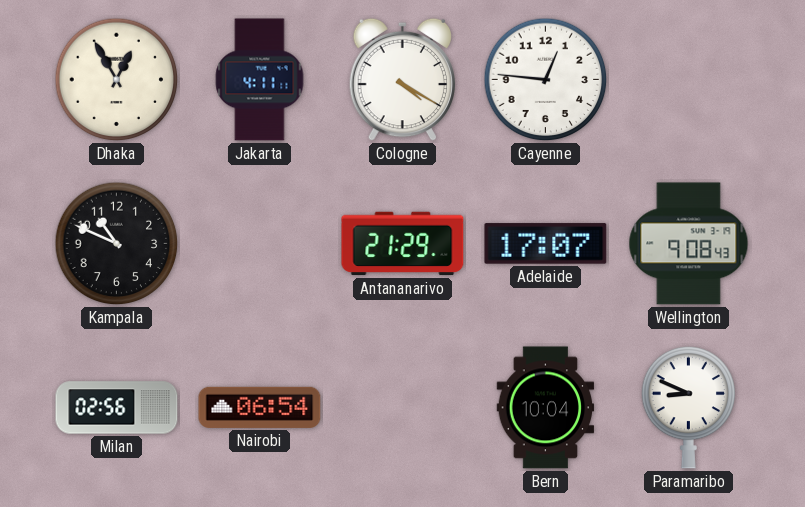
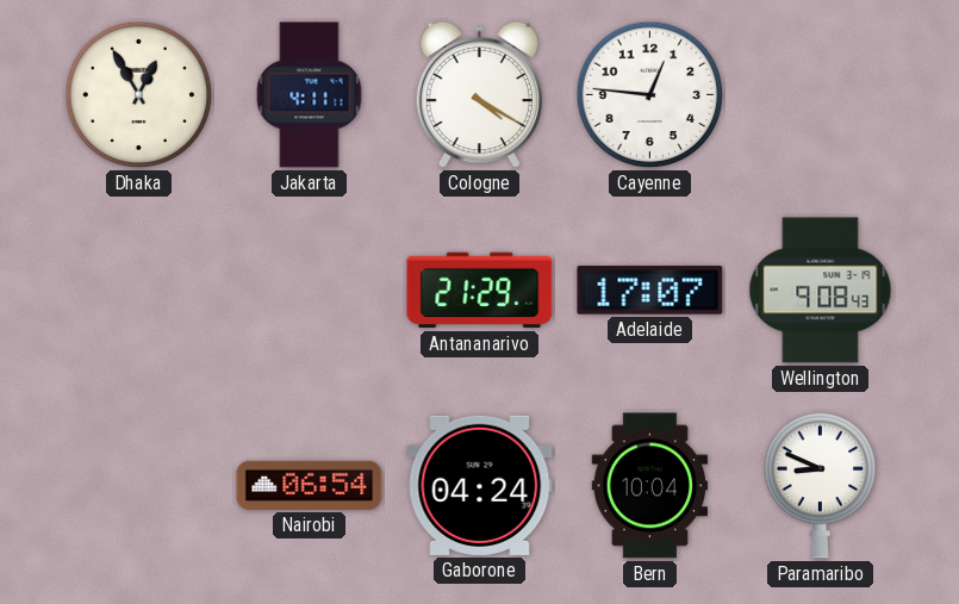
Kampala: 10:49 -> none
Milan: 02:56 -> none
Gaborone: none -> 04:24
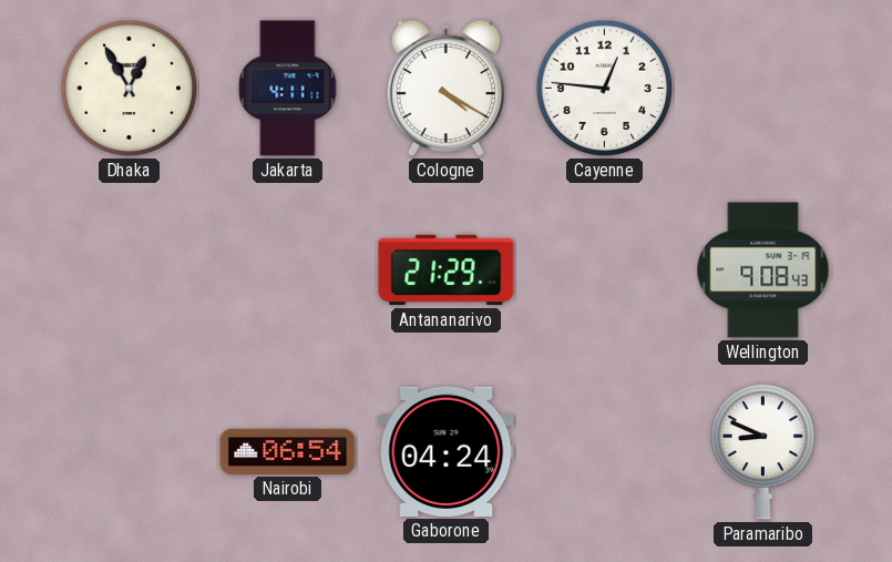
Adelaide: 17:07 -> none
Bern: 10:04 -> none
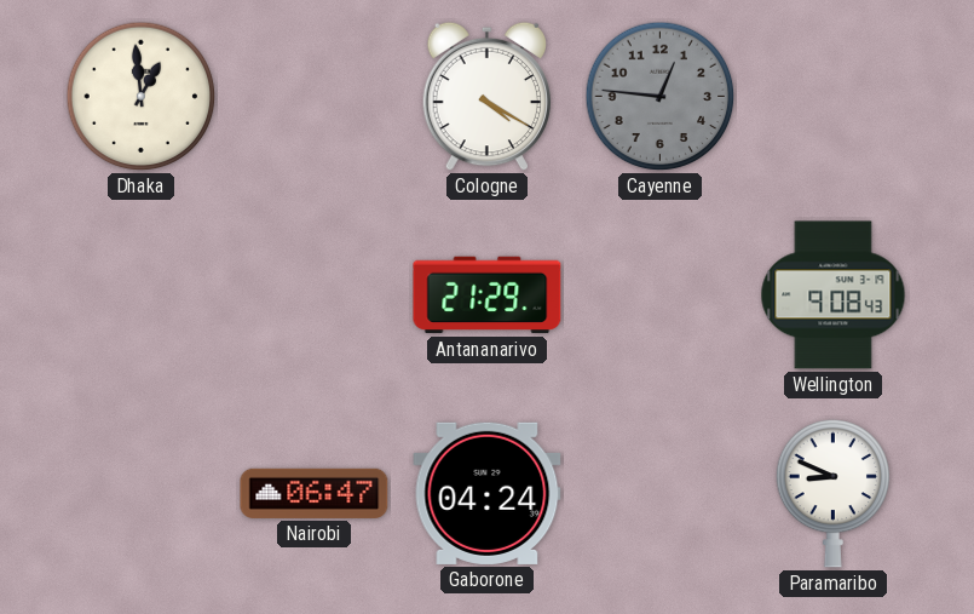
Dhaka: 12:55 -> 12:59
Jakarta: 4:11 -> none
Cayenne dial: white -> grey
Nairobi: 06:54 -> 06:47
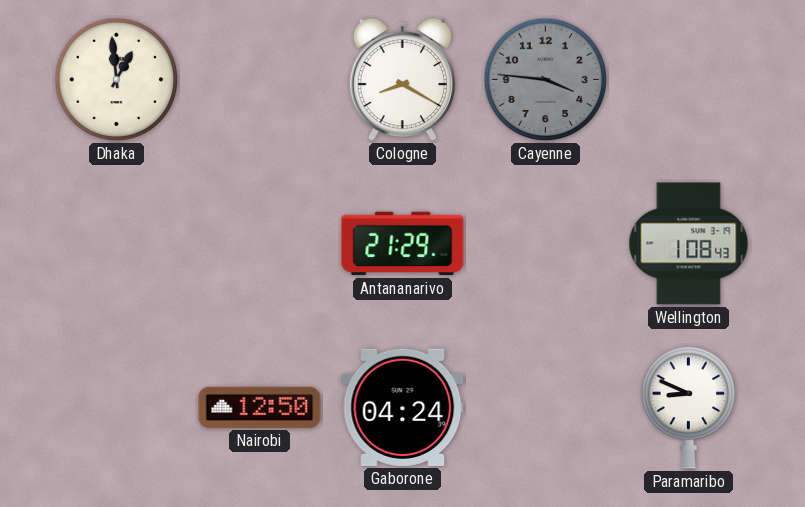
Cologne: 4:20 -> 8:20
Cayenne: 12:46 -> 3:46
Wellington: 9:08 -> 1:08
Nairobi: 06:47 -> 12:50
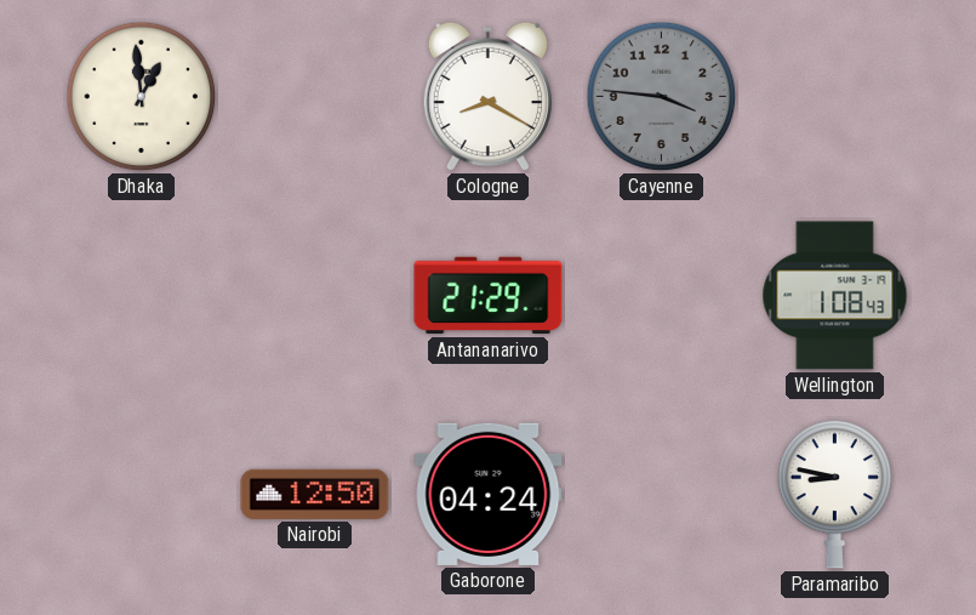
Paramaribo: 8:49 -> 8:47
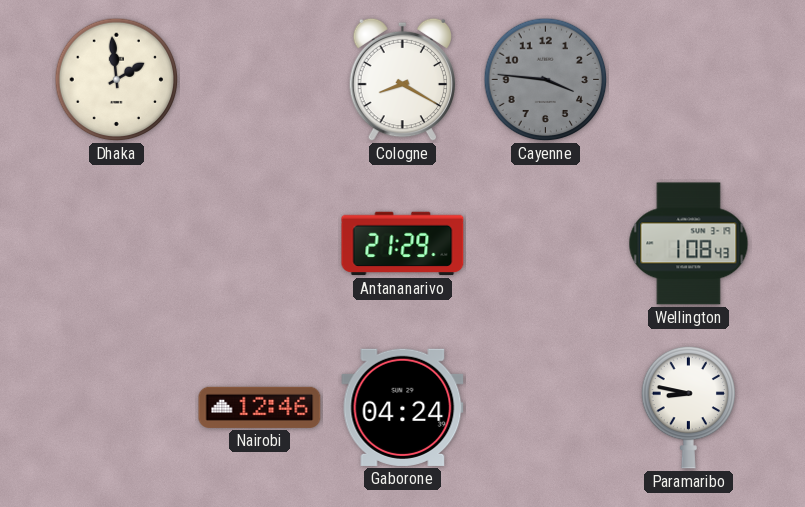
Dhaka: 12:59 -> 1:59
Nairobi: 12:50 -> 12:46
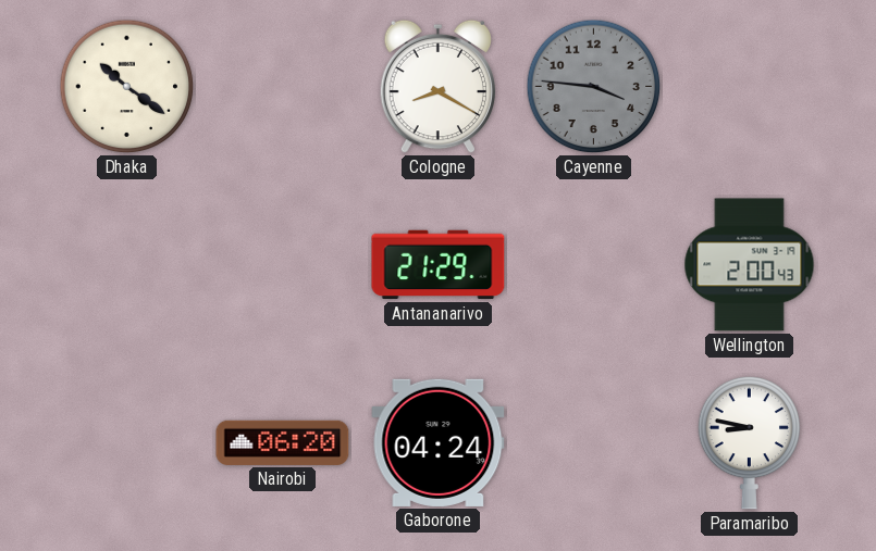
Dhaka: 1:59 -> 10:21
Wellington: 1:08 -> 2:00
Nairobi: 12:46 -> 06:20
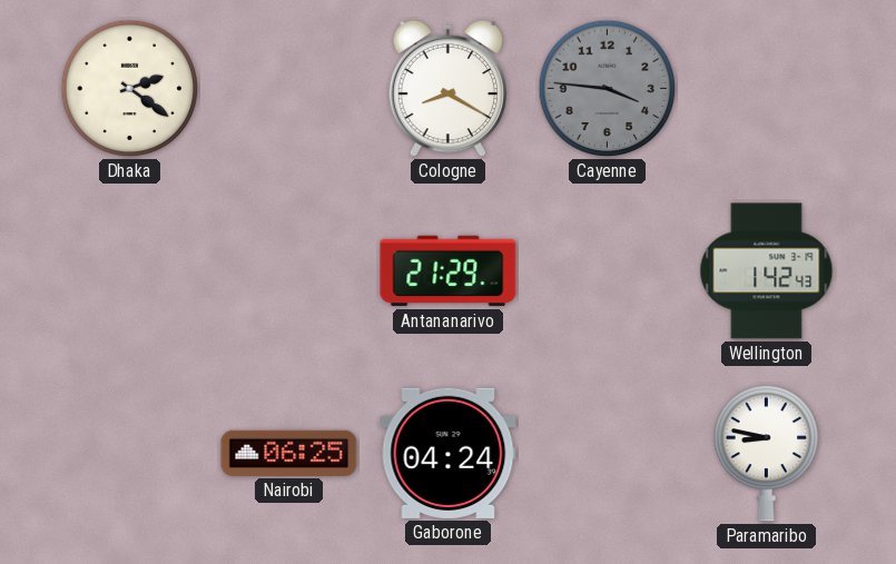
Dhaka: 10:21 -> 2:21
Wellington: 2:00 -> 1:42
Nairobi: 06:20 -> 06:25
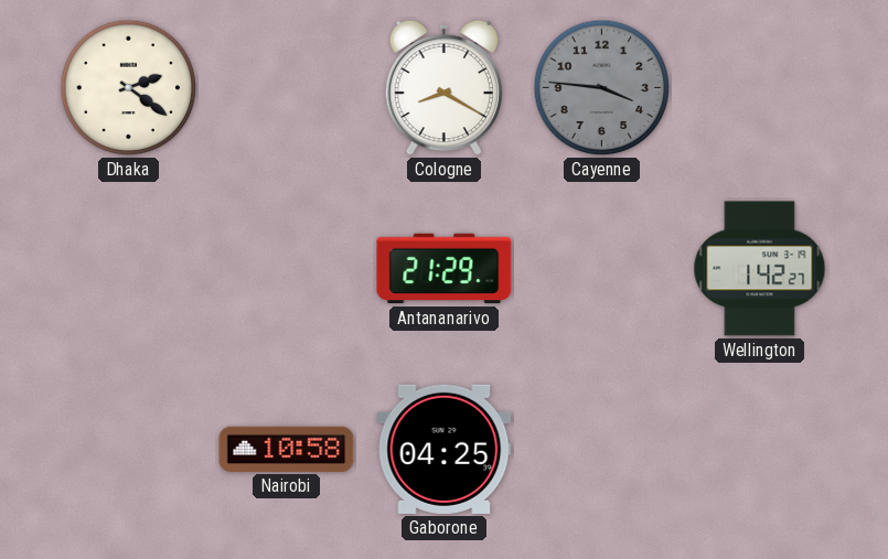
Wellington: 1:42:43 -> 1:42:27
Nairobi: 06:25 -> 10:58
Gaborone: 04:24 -> 04:25
Paramaribo: 8:47 -> none
